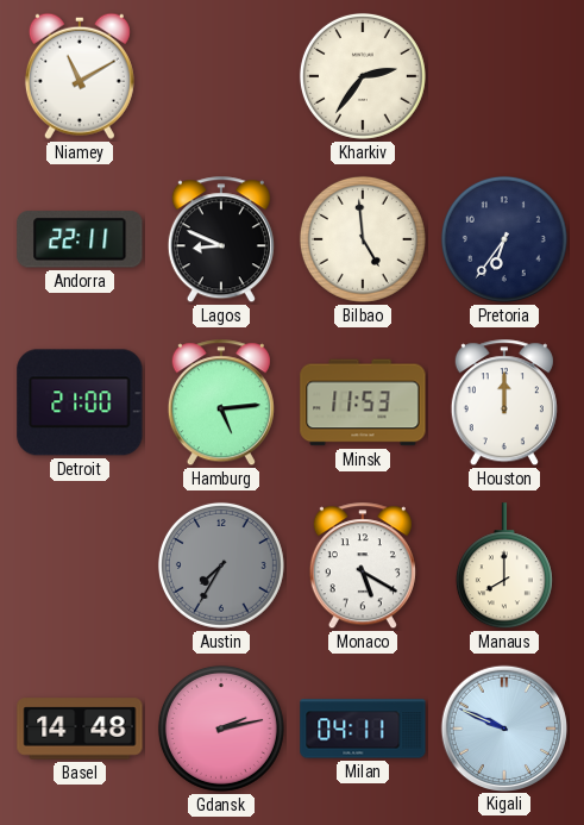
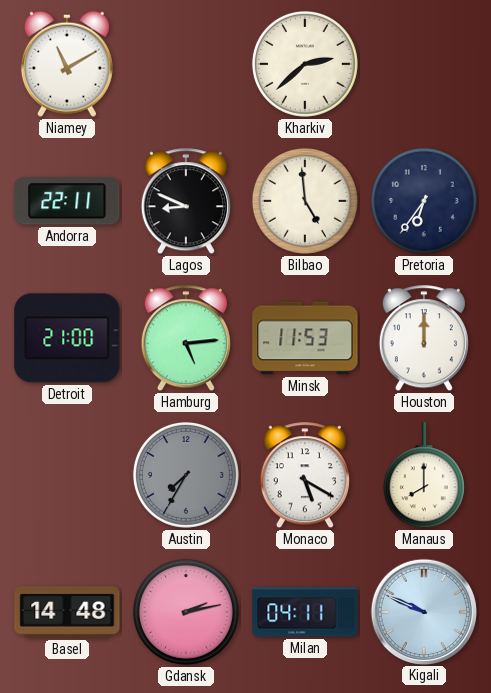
Kharkiv: 2:36 -> 2:38
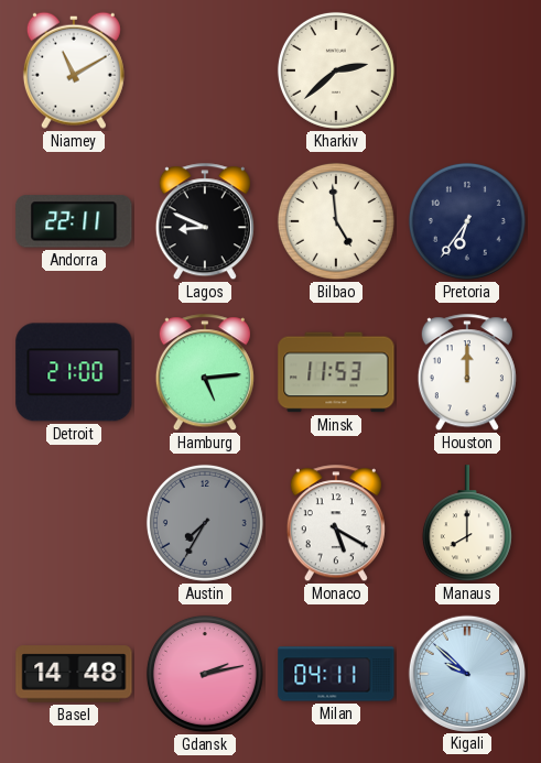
Kigali: 9:49 -> 9:52
